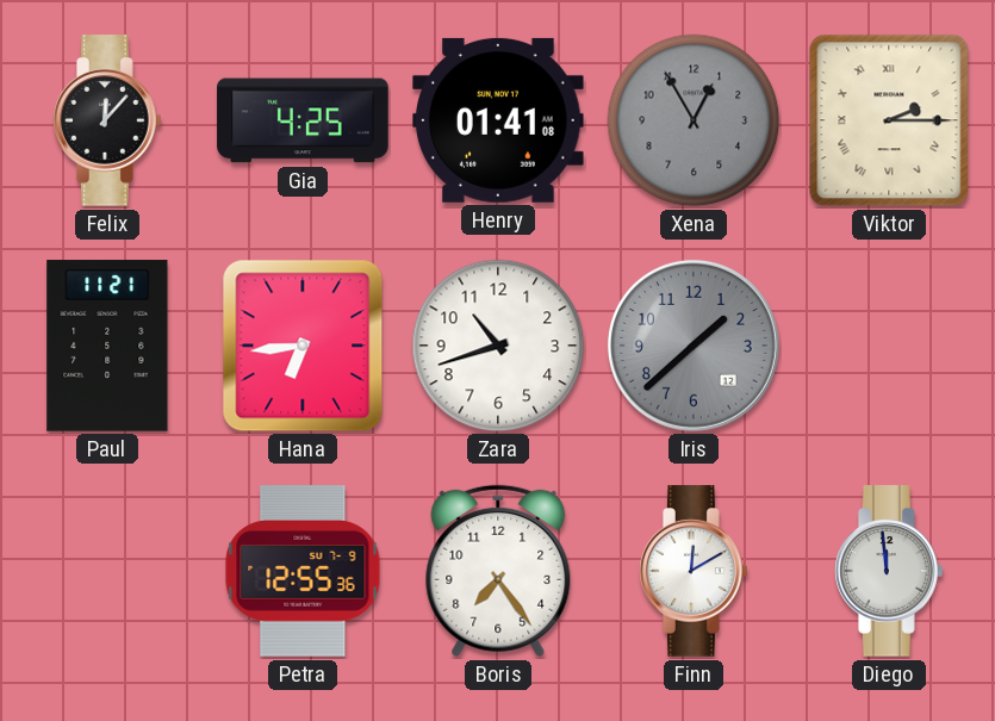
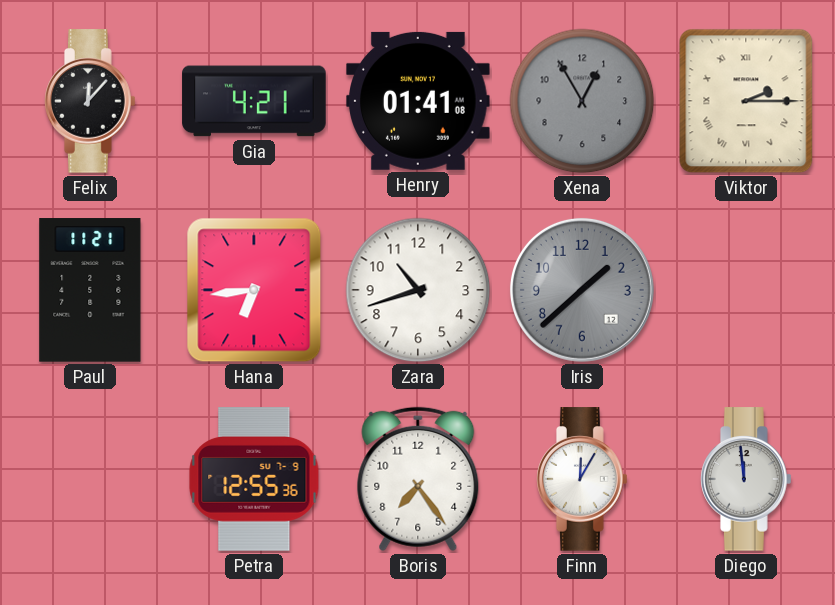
Gia: 4:25 -> 4:21
Finn: 12:10 -> 12:05
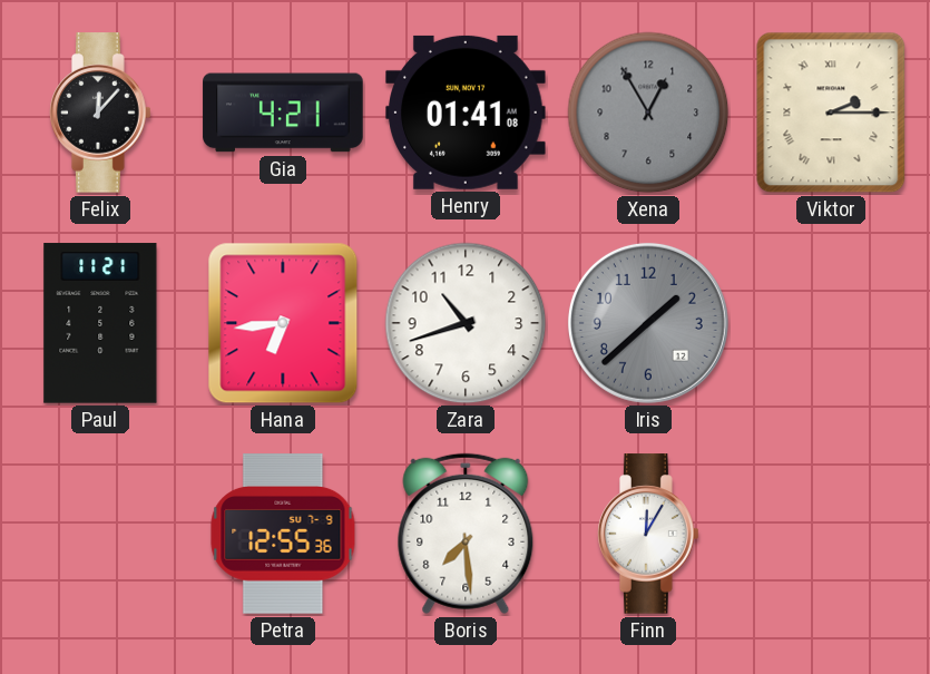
Boris: 7:24 -> 7:29
Diego: 11:59 -> none
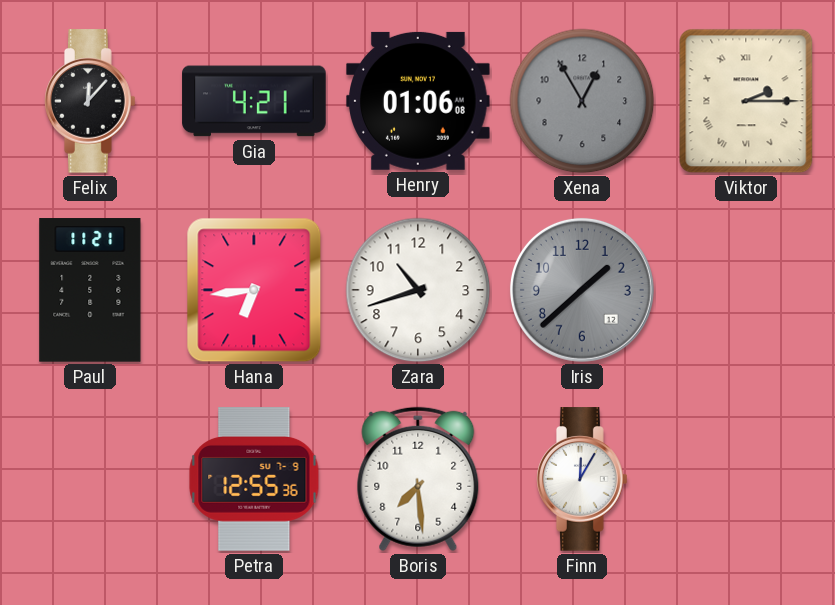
Henry: 01:41 -> 01:06
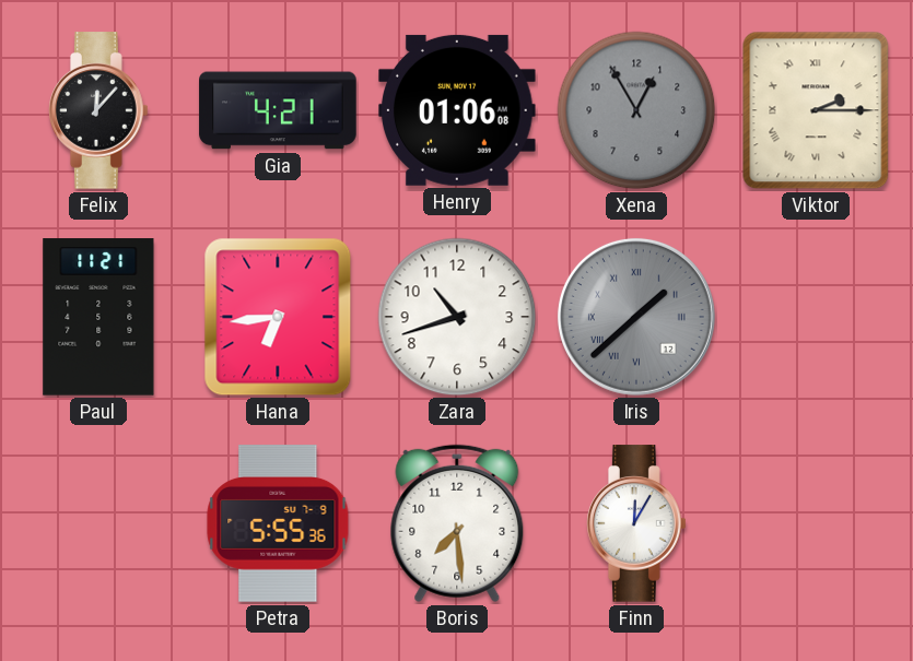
Iris numerals: Arabic -> Roman
Petra: 12:55 -> 5:55
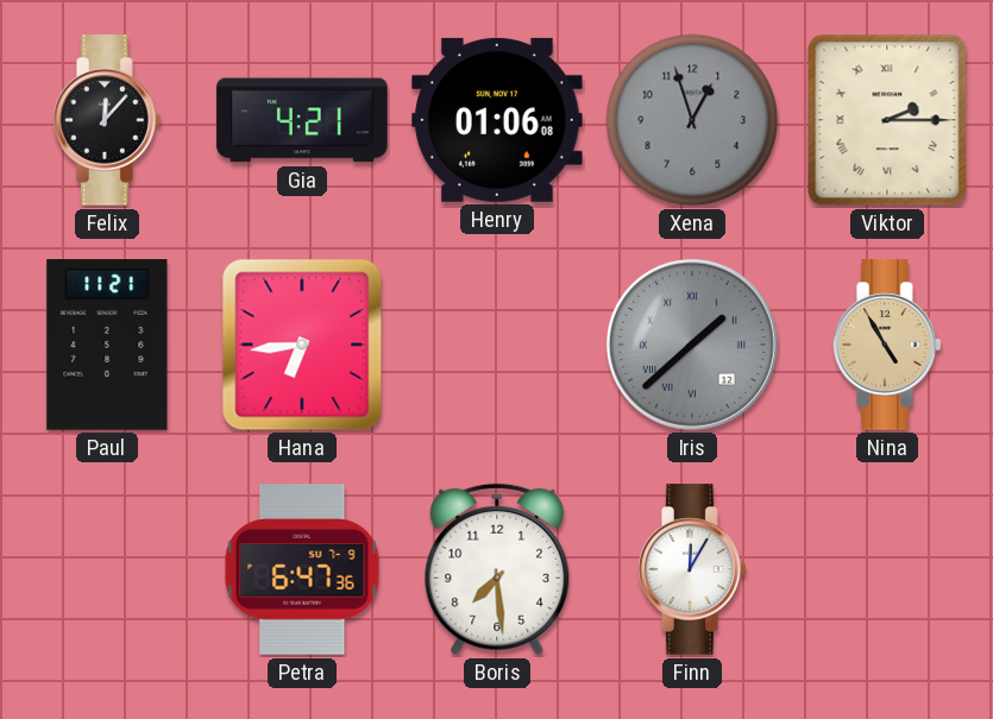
Xena: 12:55 -> 12:57
Zara: 10:42 -> none
Nina: none -> 4:55
Petra: 5:55 -> 6:47
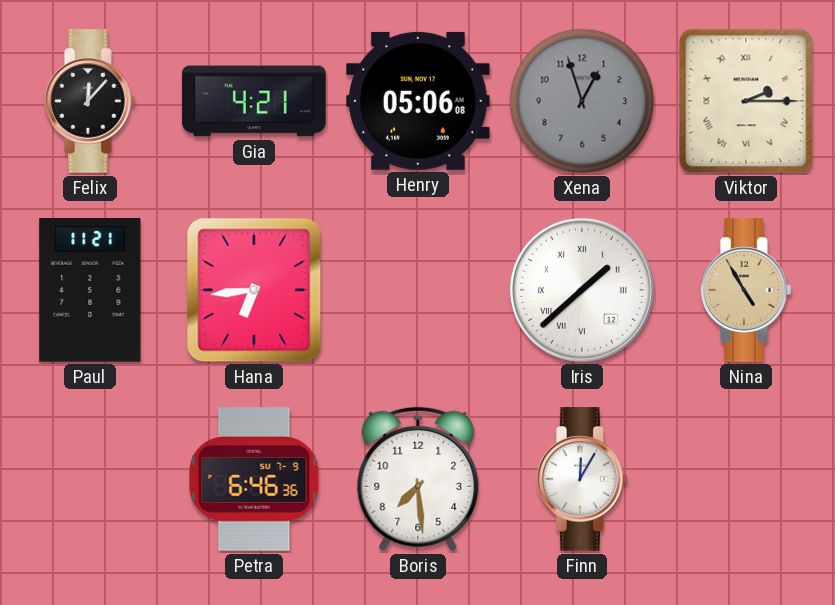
Henry: 01:06 -> 05:06
Iris dial: grey -> white
Petra: 6:47 -> 6:46
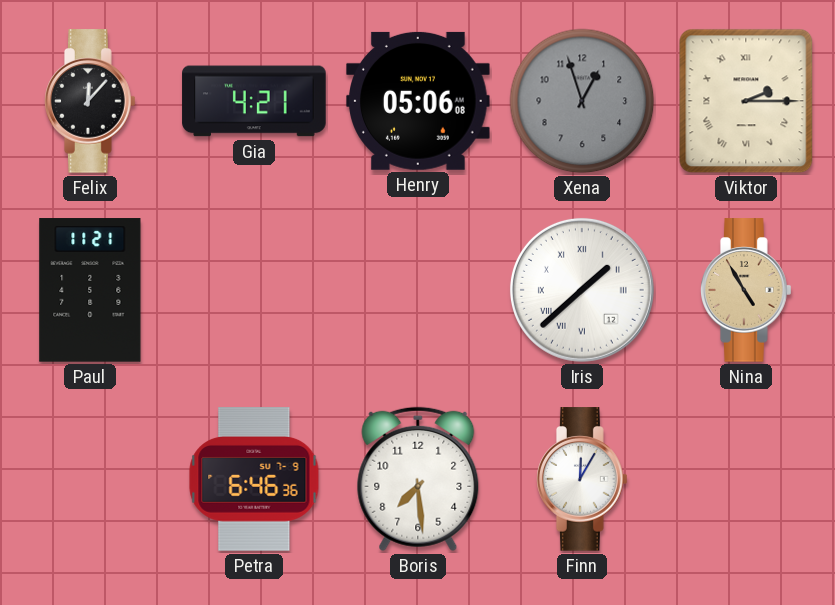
Hana: 6:44 -> none
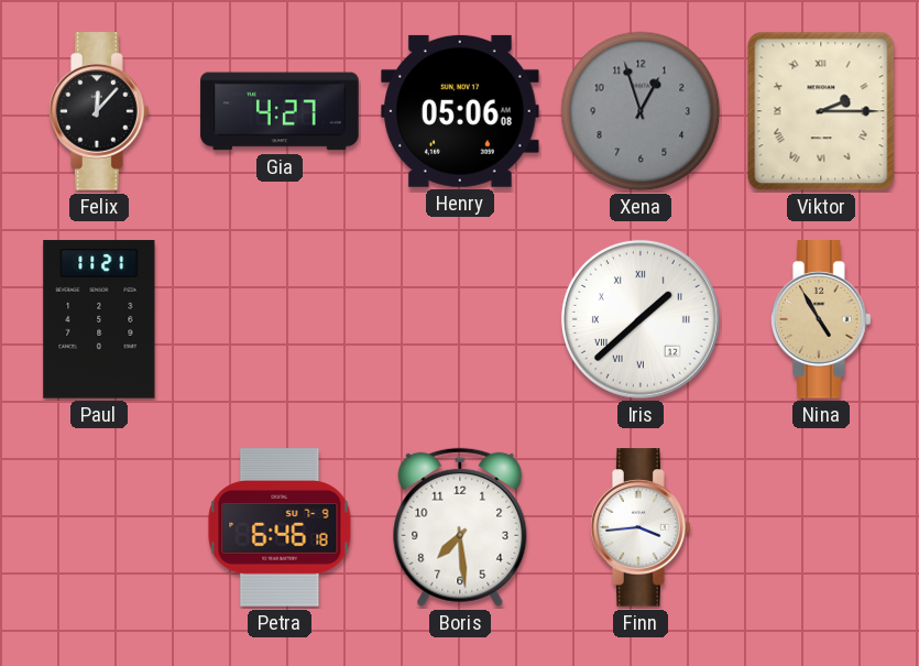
Gia: 4:21 -> 4:27
Petra: 6:46:36 -> 6:46:18
Finn: 12:05 -> 3:44
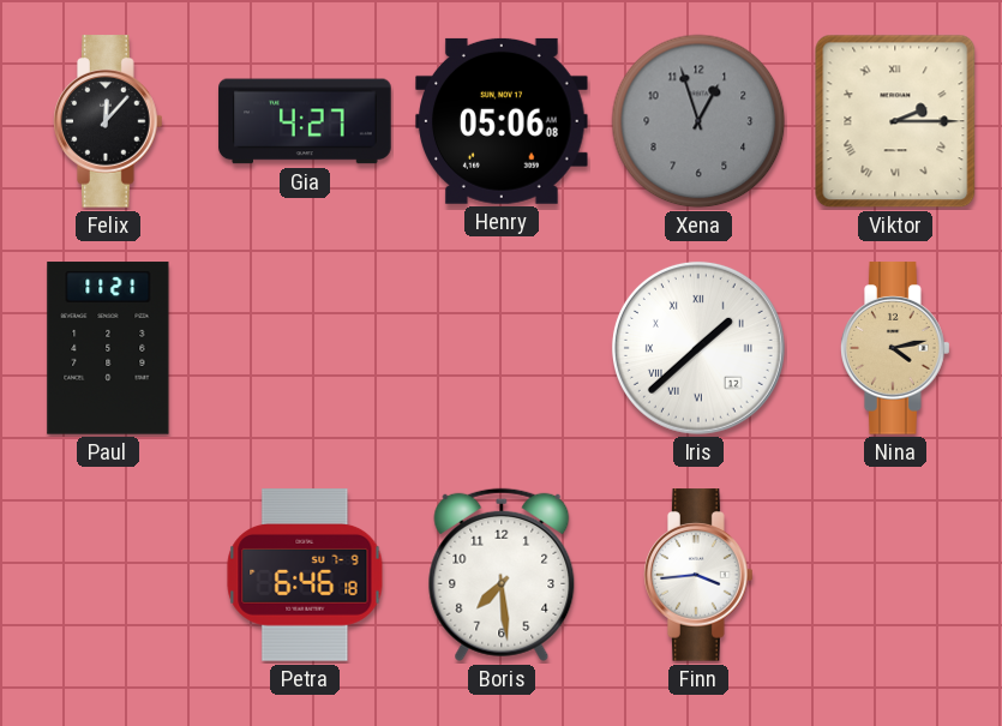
Nina: 4:55 -> 4:13
